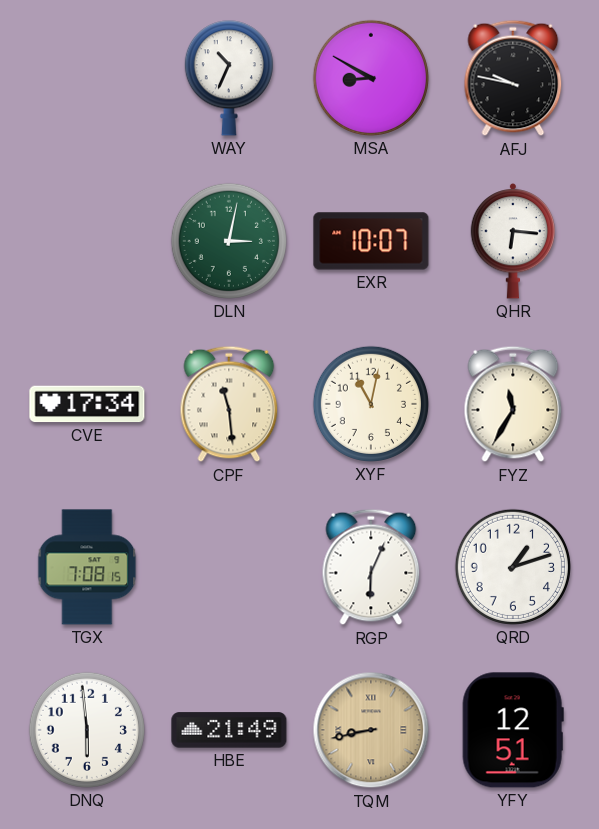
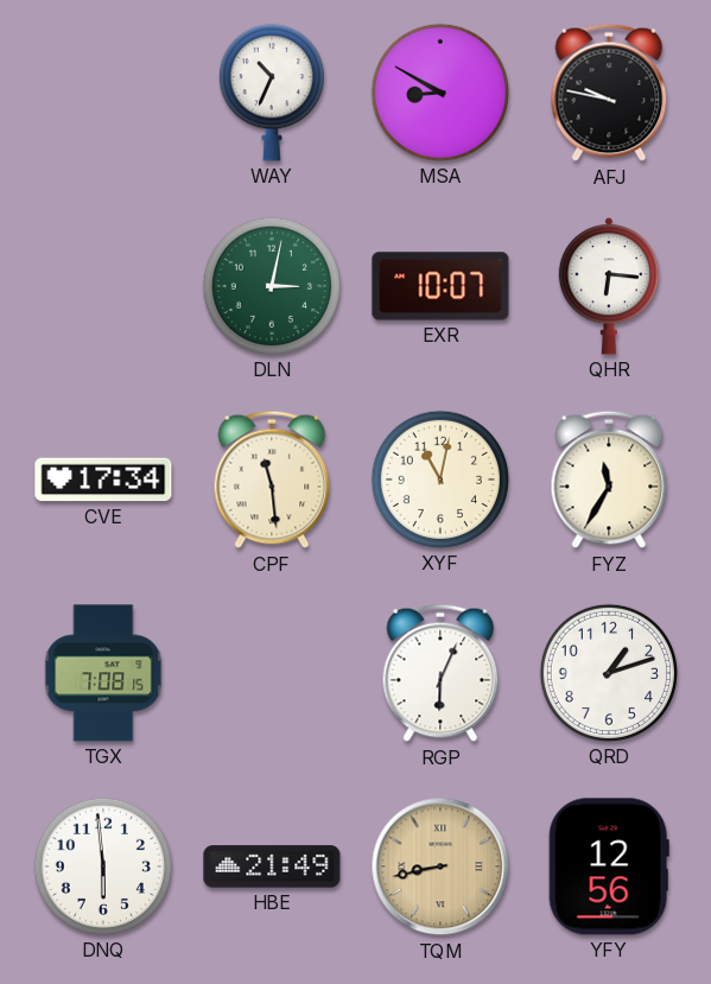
YFY: 12:51 -> 12:56
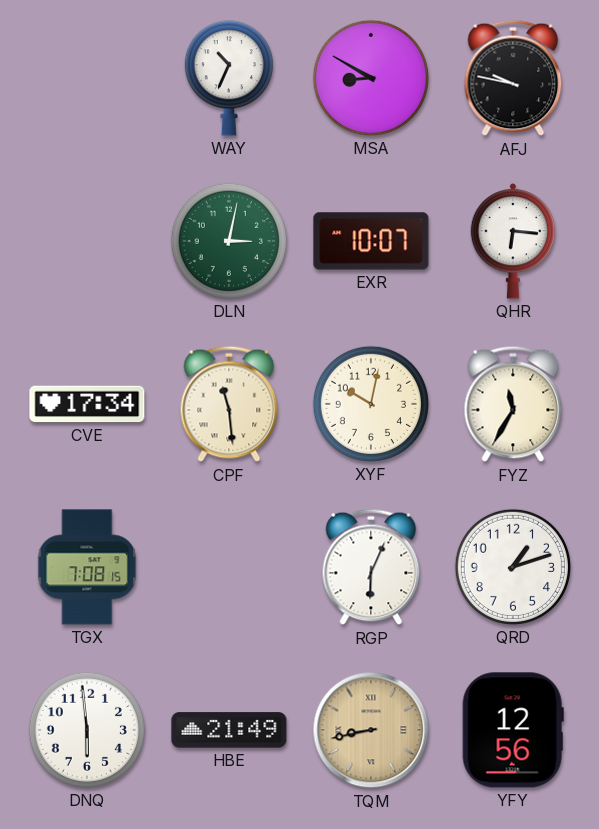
XYF: 11:02 -> 10:02
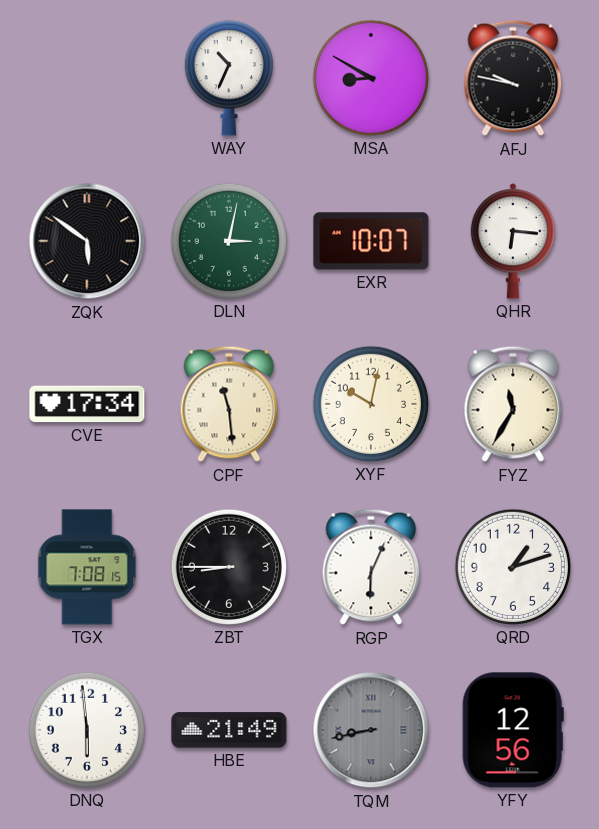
ZQK: none -> 5:51
ZBT: none -> 8:45
TQM dial: champagne -> grey
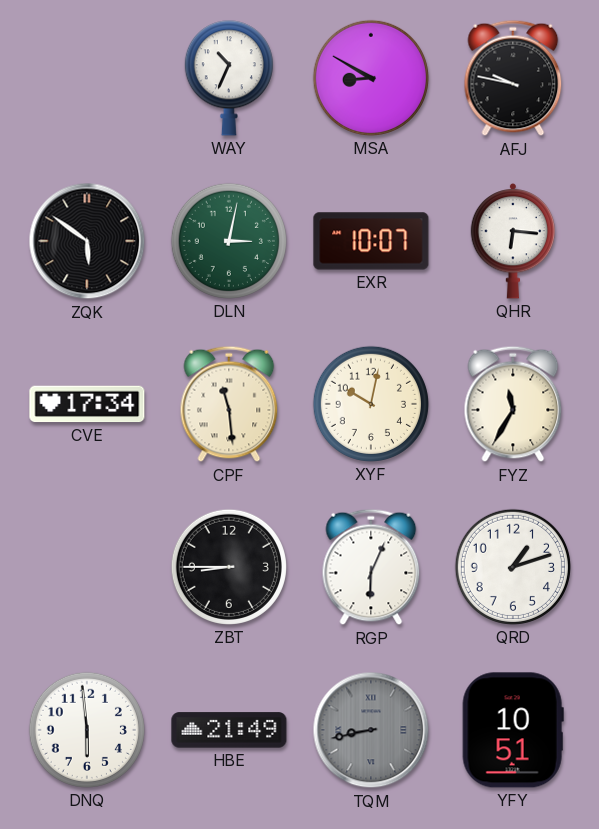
TGX: 7:08 -> none
YFY: 12:56 -> 10:51
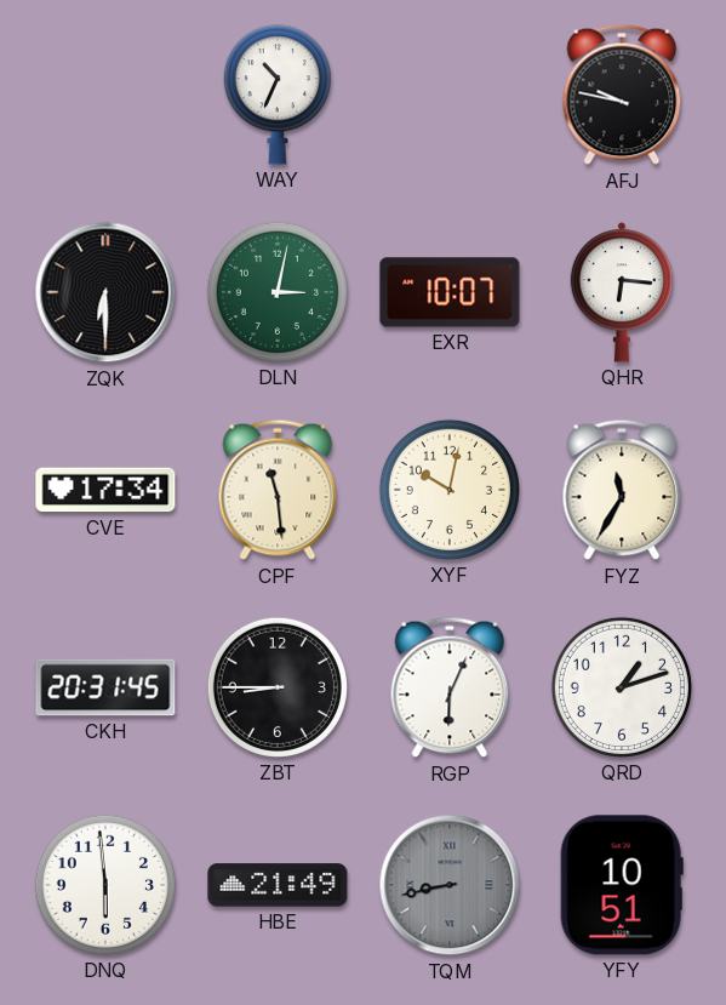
MSA: 8:50 -> none
ZQK: 5:51 -> 6:30
CKH: none -> 20:31
